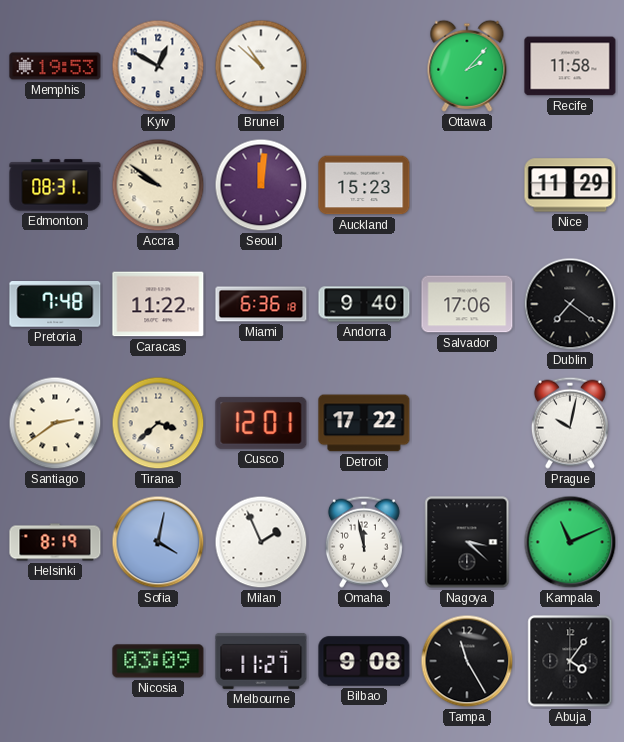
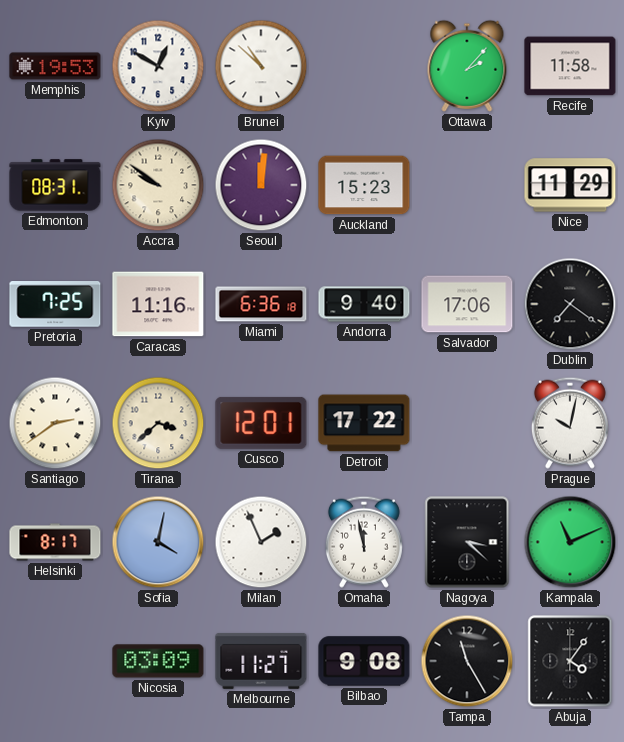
Pretoria: 7:48 -> 7:25
Caracas: 11:22 -> 11:16
Helsinki: 8:19 -> 8:17
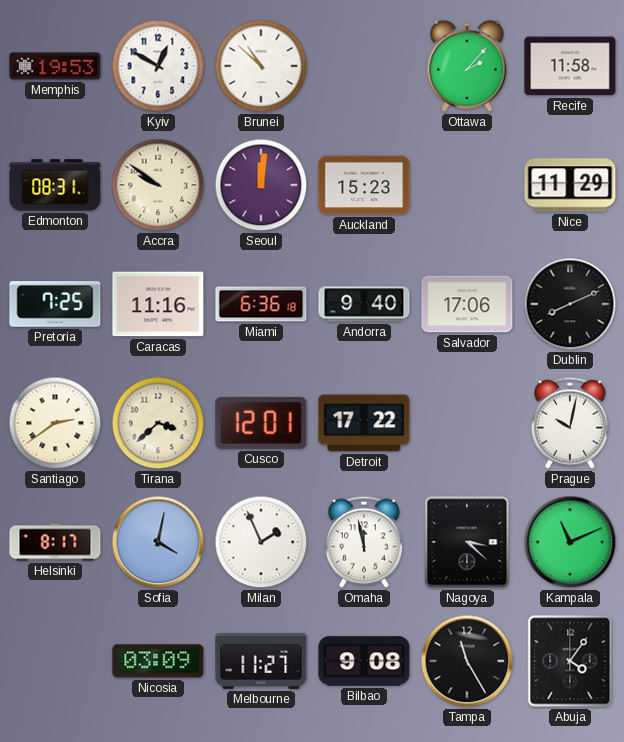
Dublin: 7:21 -> 8:11
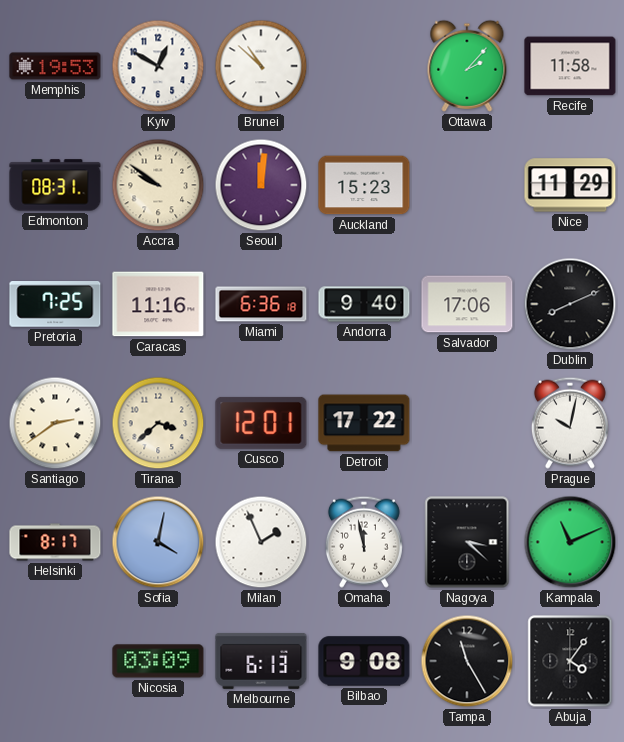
Melbourne: 11:27 -> 6:13
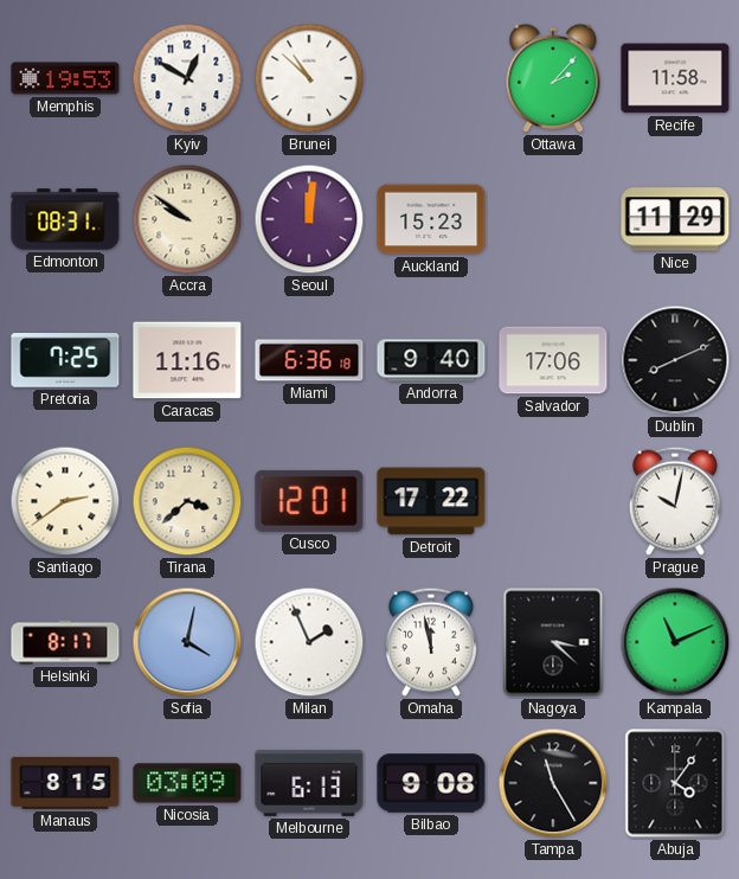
Manaus: none -> 8:15
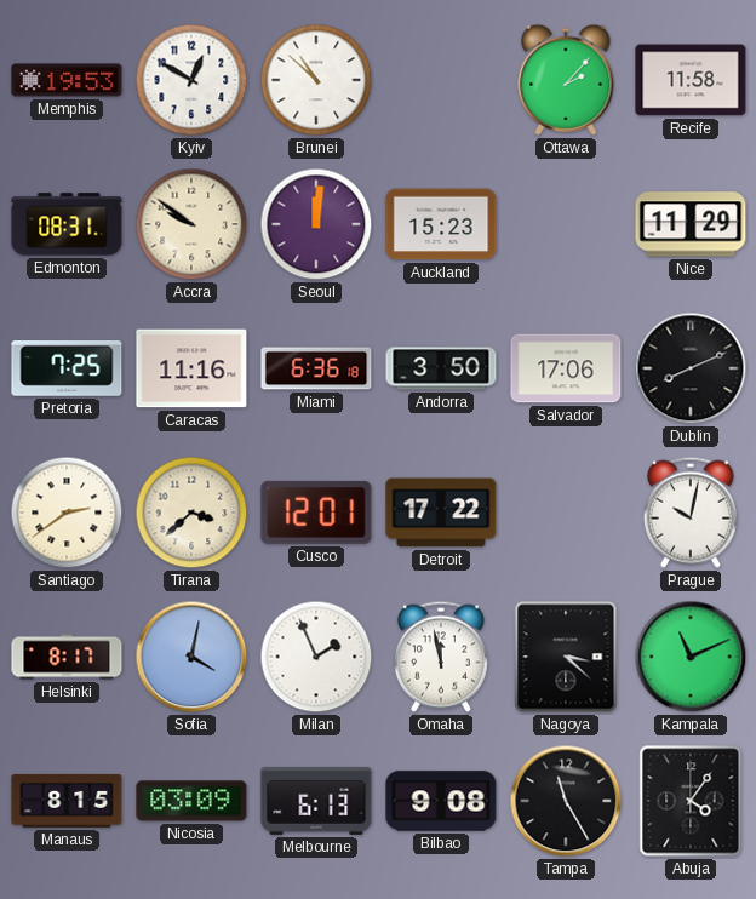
Andorra: 9:40 -> 3:50
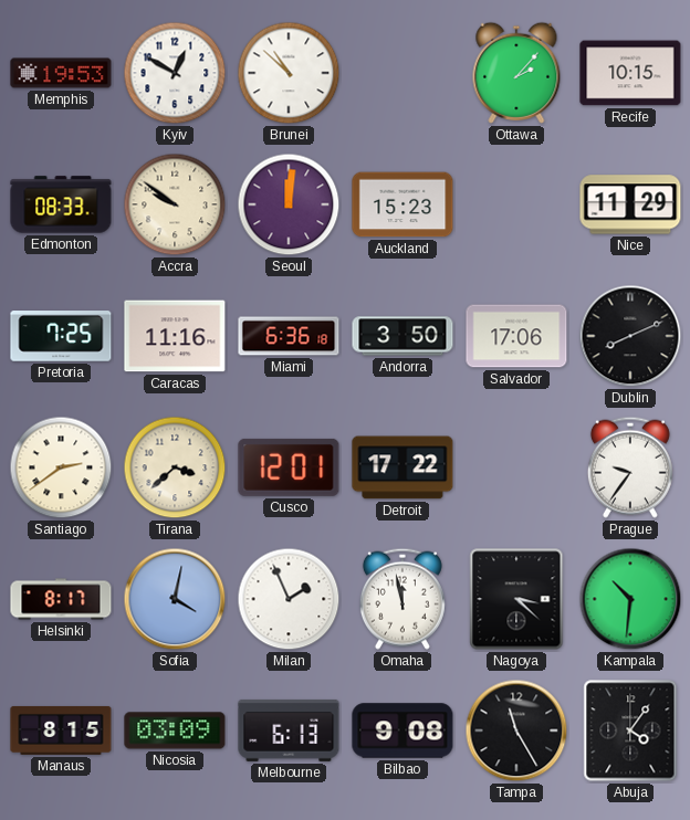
Recife: 11:58 -> 10:15
Edmonton: 08:31 -> 08:33
Prague: 10:02 -> 9:36
Kampala: 11:11 -> 10:31
